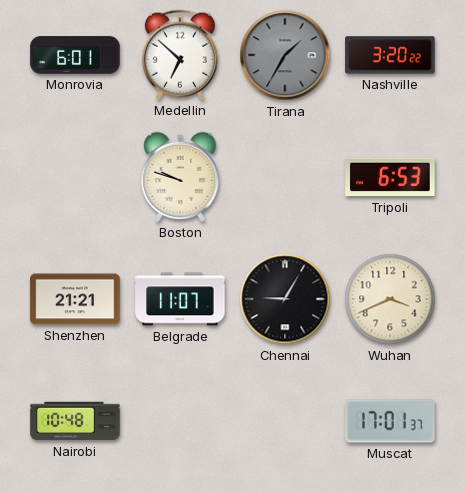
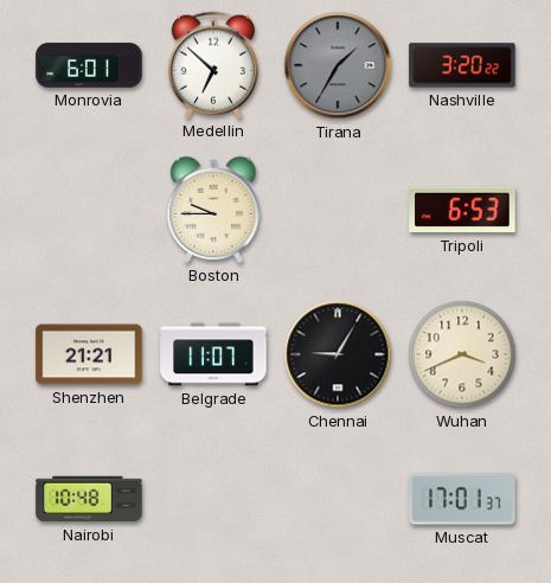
Boston: 9:48 -> 9:45
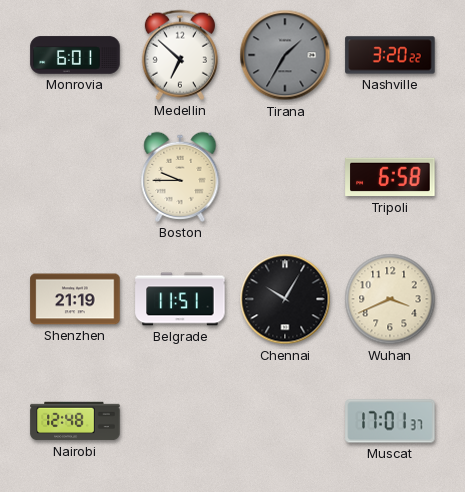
Tripoli: 6:53 -> 6:58
Shenzhen: 21:21 -> 21:19
Belgrade: 11:07 -> 11:51
Chennai: 9:05 -> 10:05
Nairobi: 10:48 -> 12:48
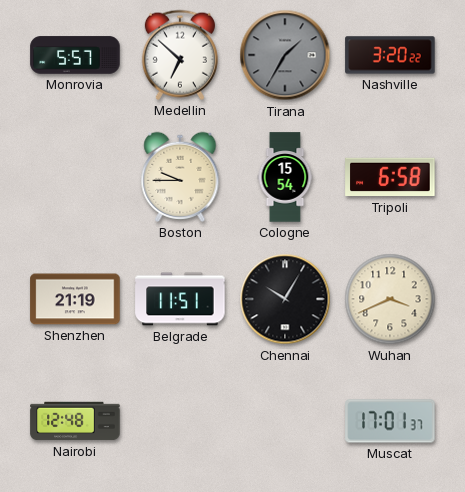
Monrovia: 6:01 -> 5:57
Cologne: none -> 15:54
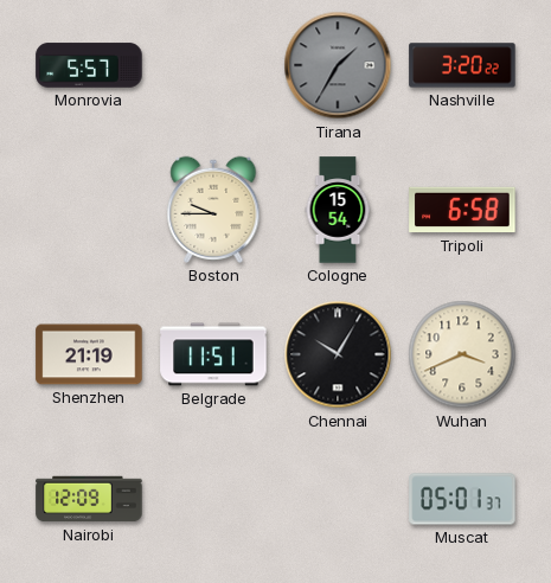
Medellin: 6:52 -> none
Nairobi: 12:48 -> 12:09
Muscat: 17:01 -> 05:01
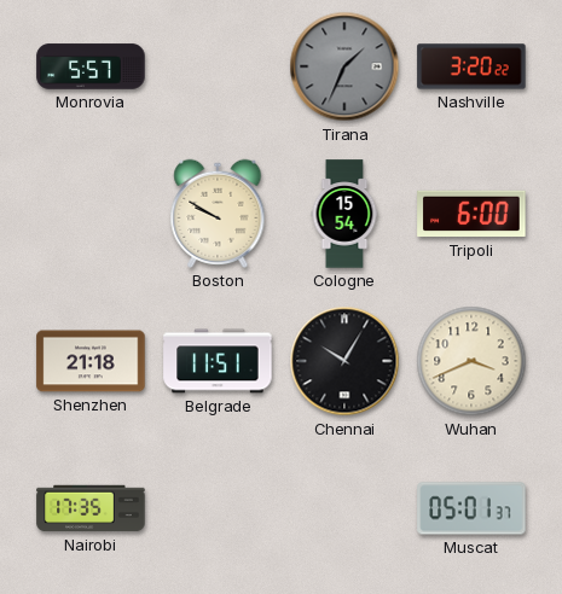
Tirana: 1:35 -> 1:34
Boston: 9:45 -> 9:50
Tripoli: 6:58 -> 6:00
Shenzhen: 21:19 -> 21:18
Nairobi: 12:09 -> 17:35
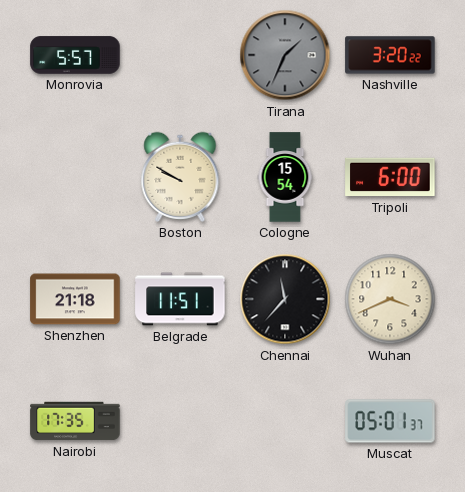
Chennai: 10:05 -> 11:37
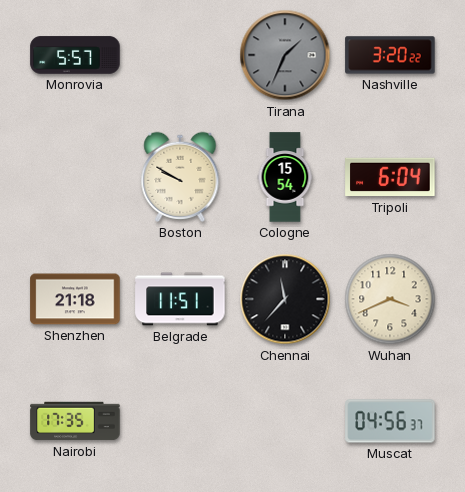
Tripoli: 6:00 -> 6:04
Muscat: 05:01 -> 04:56
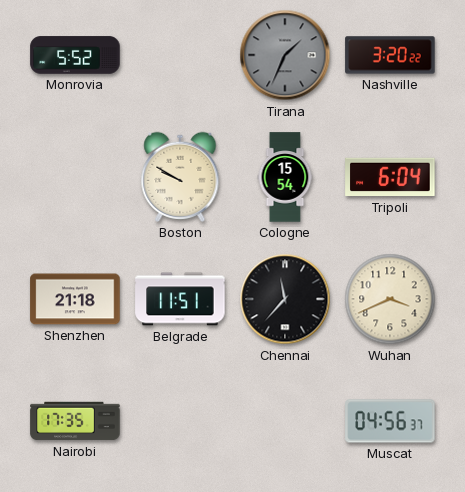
Monrovia: 5:57 -> 5:52
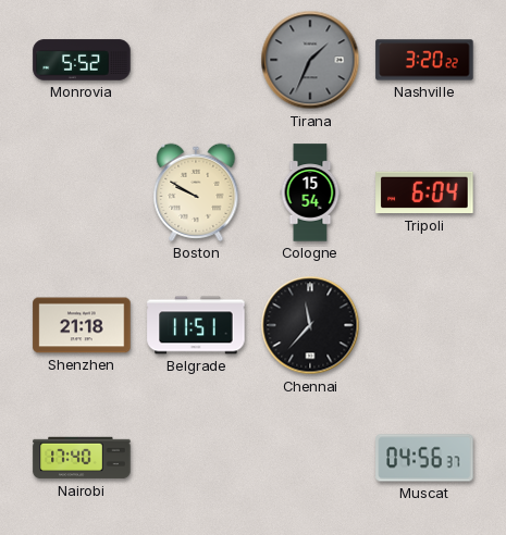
Wuhan: 3:41 -> none
Nairobi: 17:35 -> 17:40
